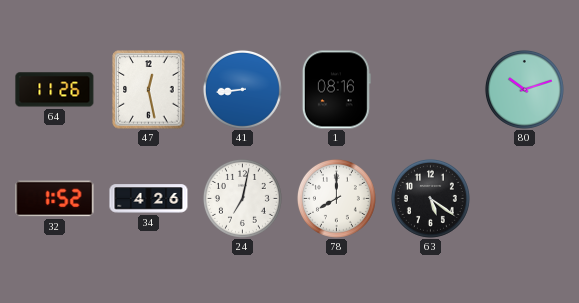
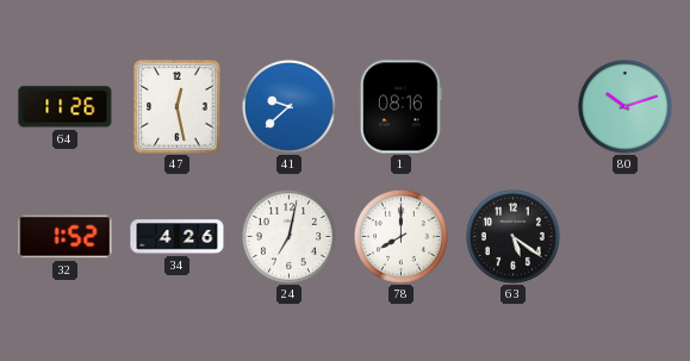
41: 8:44 -> 9:38
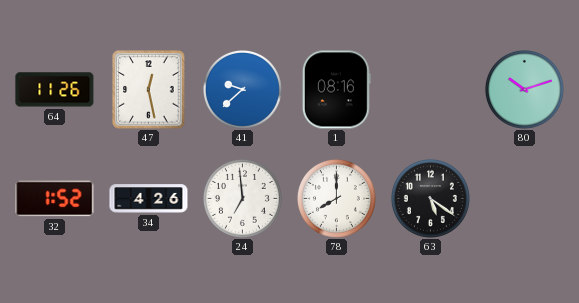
24: 7:02 -> 6:59
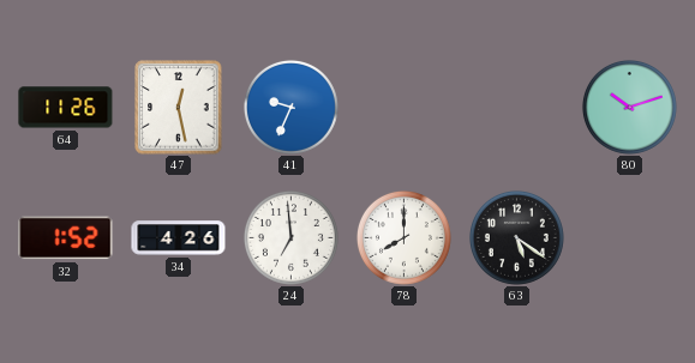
41: 9:38 -> 9:34
1: 08:16 -> none
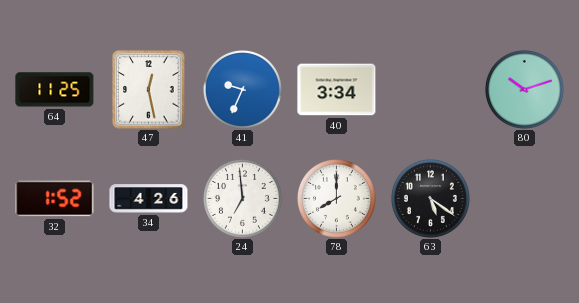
64: 11:26 -> 11:25
40: none -> 3:34
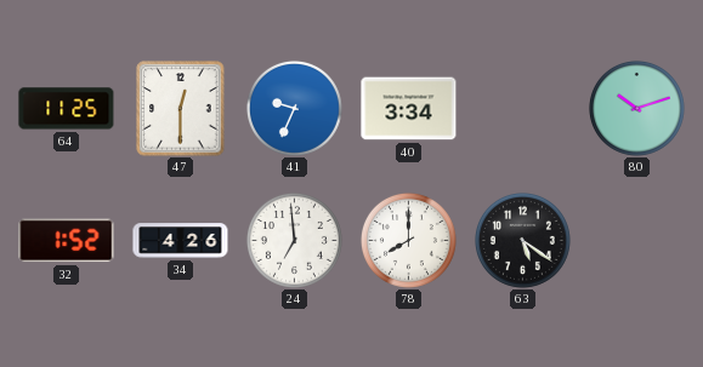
47: 12:28 -> 12:30
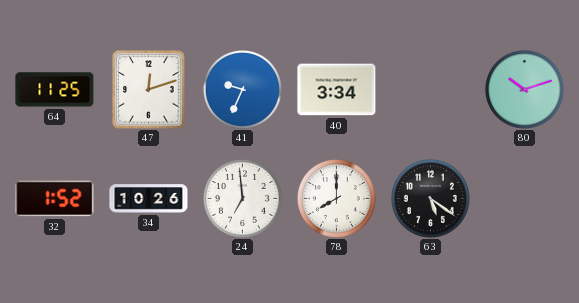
47: 12:30 -> 12:12
34: 4:26 -> 10:26
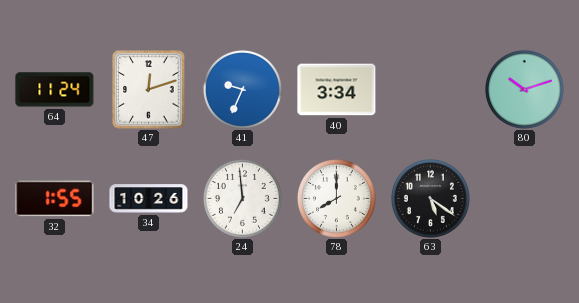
64: 11:25 -> 11:24
32: 1:52 -> 1:55
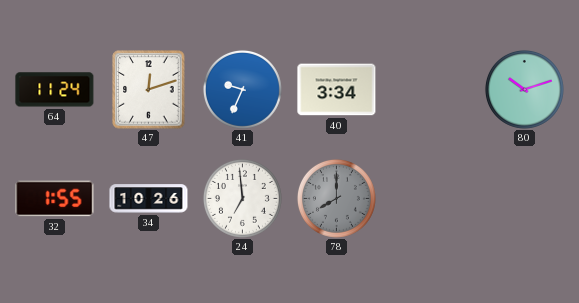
78 dial: white -> grey
63: 5:21 -> none
